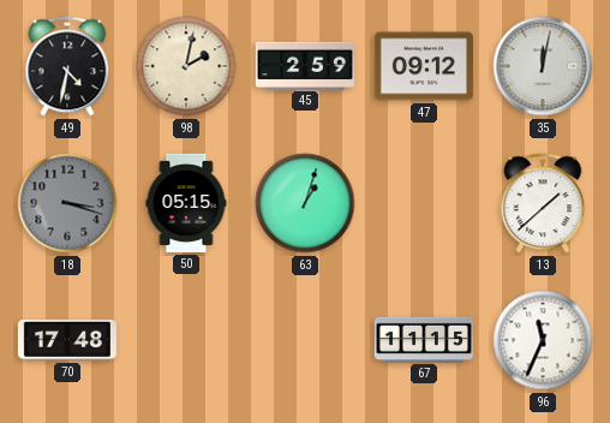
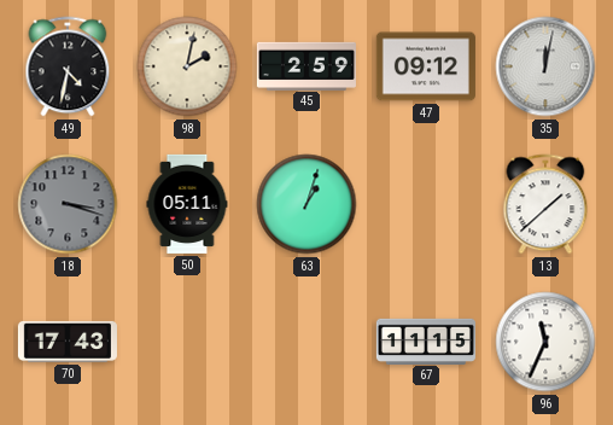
50: 05:15 -> 05:11
70: 17:48 -> 17:43
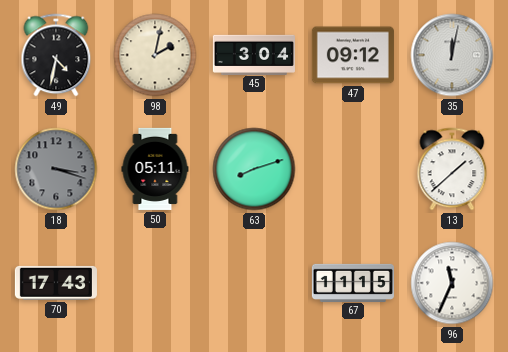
45: 2:59 -> 3:04
63: 1:03 -> 8:12
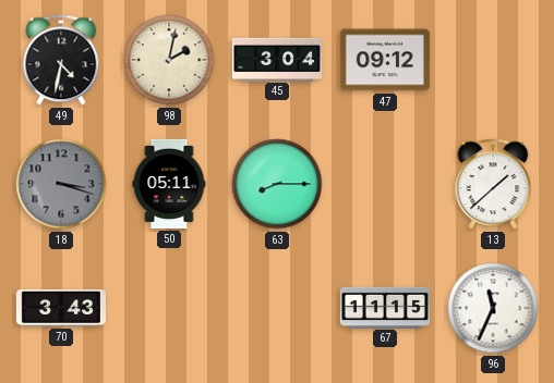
35: 12:02 -> none
63: 8:12 -> 8:15
70: 17:43 -> 3:43
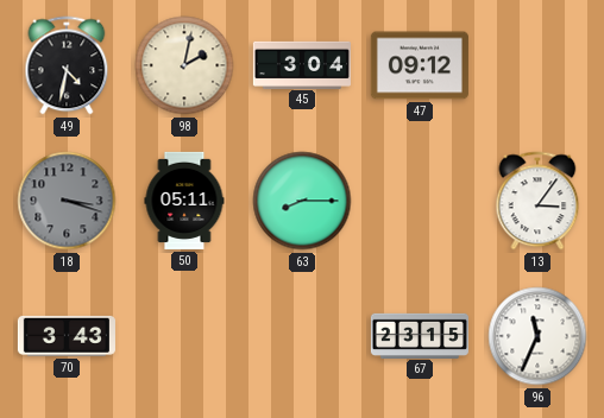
13: 1:38 -> 3:06
67: 11:15 -> 23:15
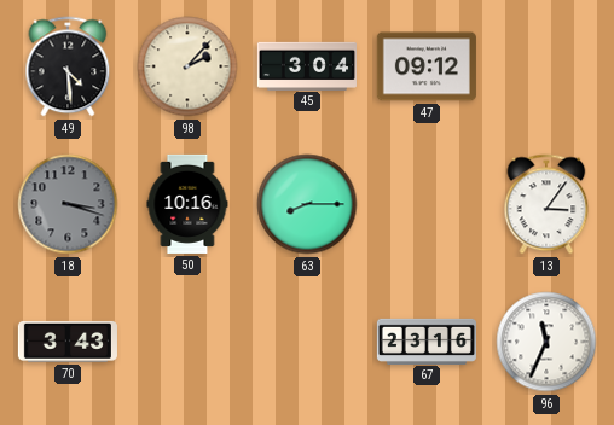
49: 4:32 -> 4:29
98: 2:02 -> 2:07
50: 05:11 -> 10:16
67: 23:15 -> 23:16
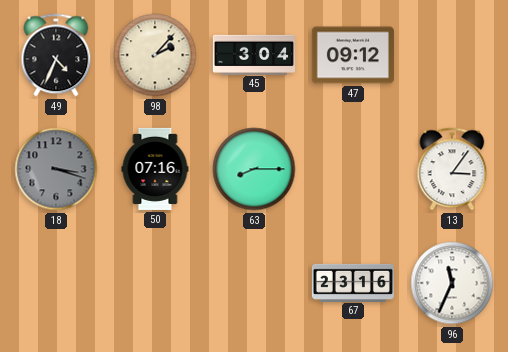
49: 4:29 -> 4:34
50: 10:16 -> 07:16
70: 3:43 -> none
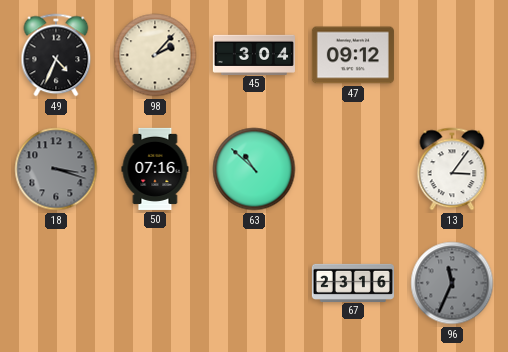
63: 8:15 -> 10:52
96 dial: white -> grey
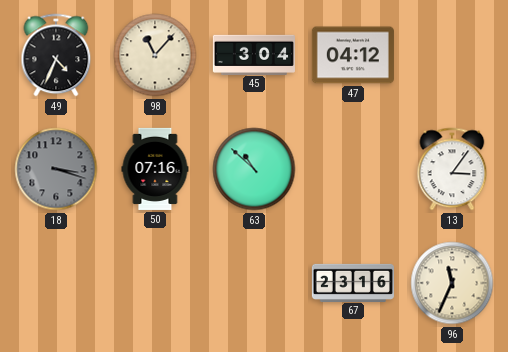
98: 2:07 -> 11:07
47: 09:12 -> 04:12
96 dial: grey -> cream
